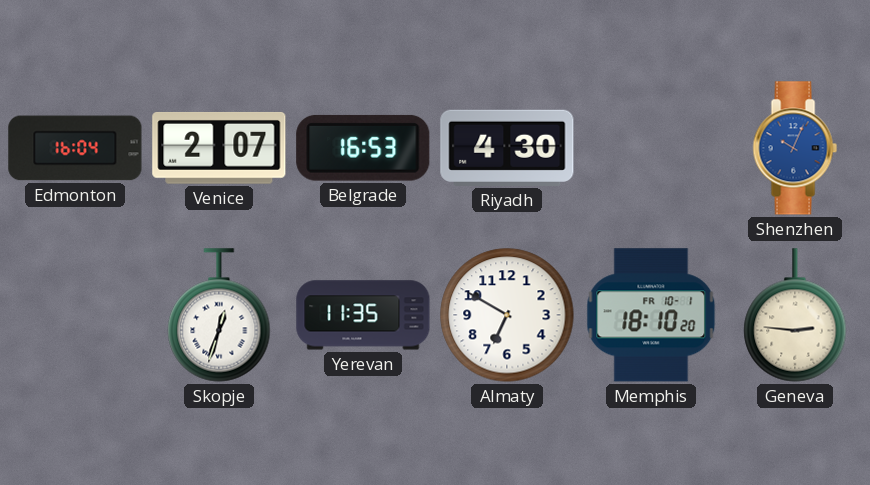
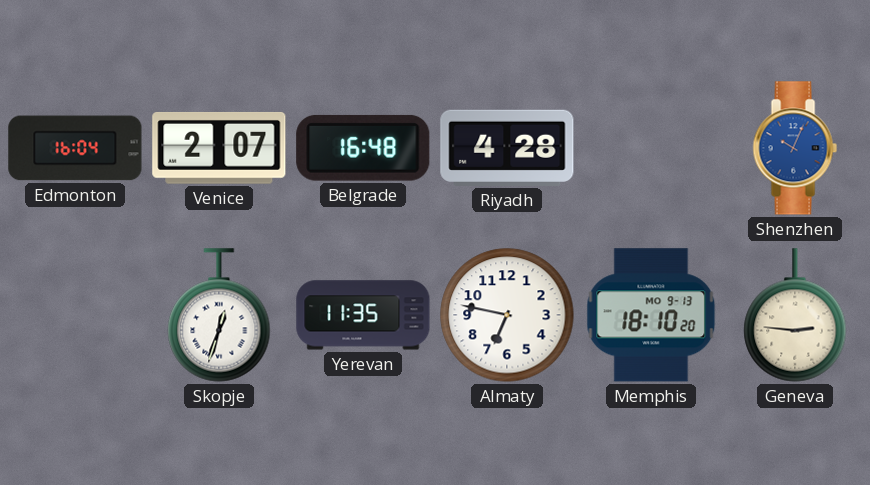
Belgrade: 16:53 -> 16:48
Riyadh: 4:30 -> 4:28
Almaty: 6:50 -> 6:47
Memphis date: FR 10-1 -> MO 9-13
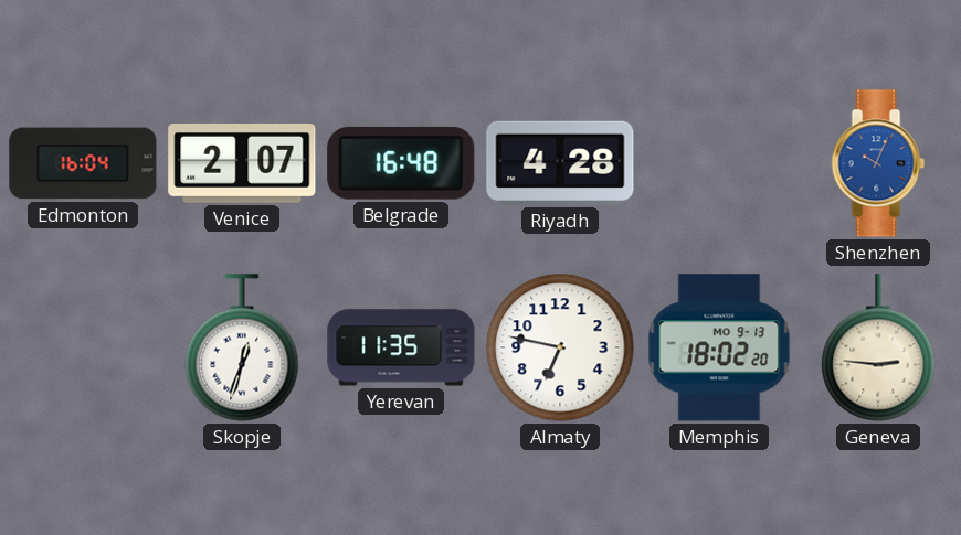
Memphis: 18:10 -> 18:02
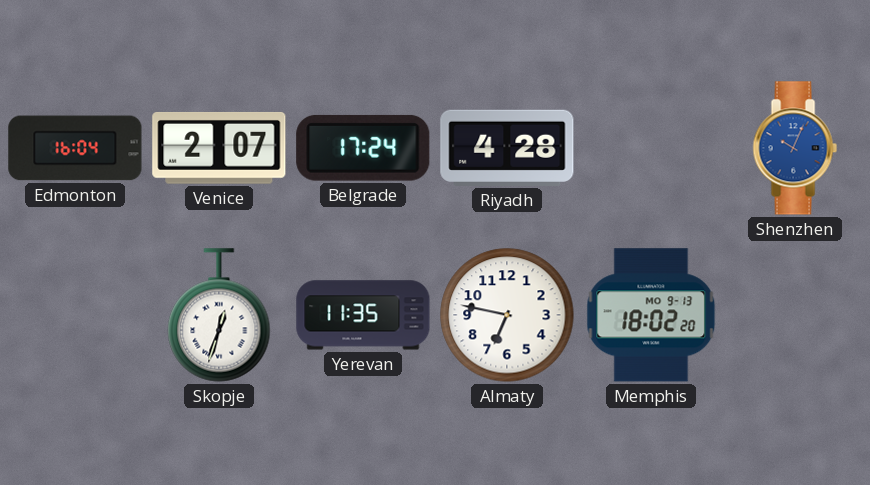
Belgrade: 16:48 -> 17:24
Geneva: 2:46 -> none
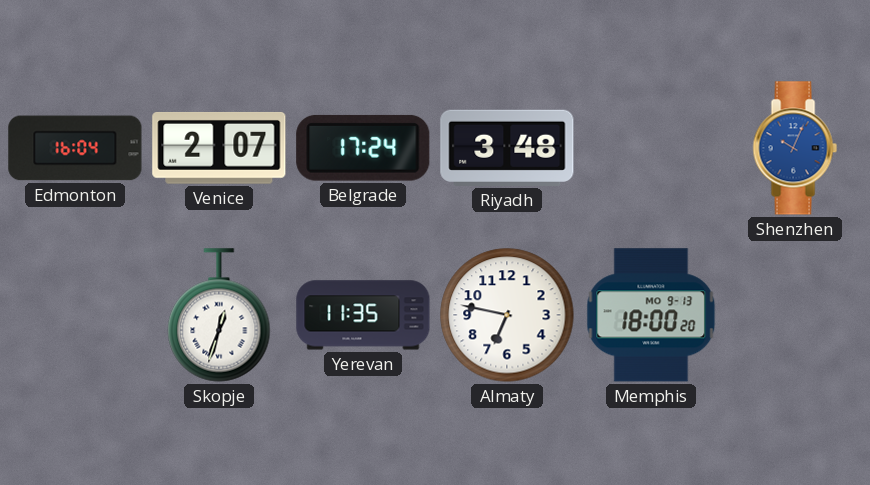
Riyadh: 4:28 -> 3:48
Memphis: 18:02 -> 18:00
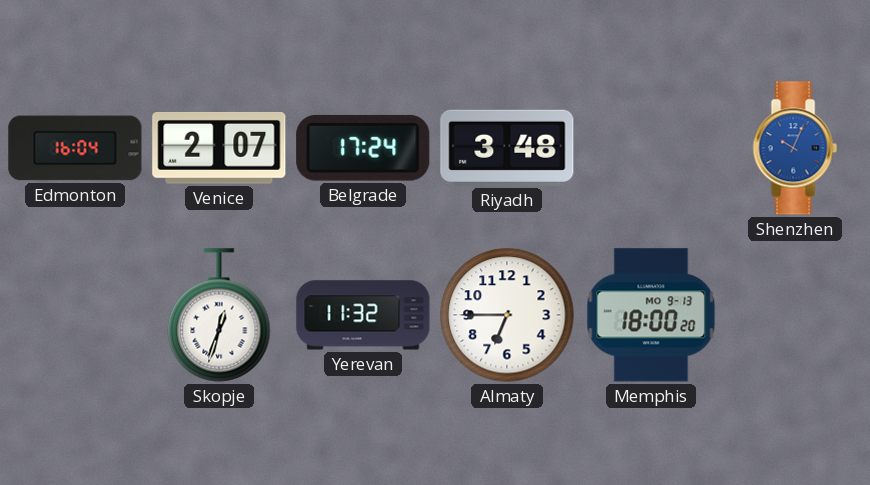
Yerevan: 11:35 -> 11:32
Almaty: 6:47 -> 6:45
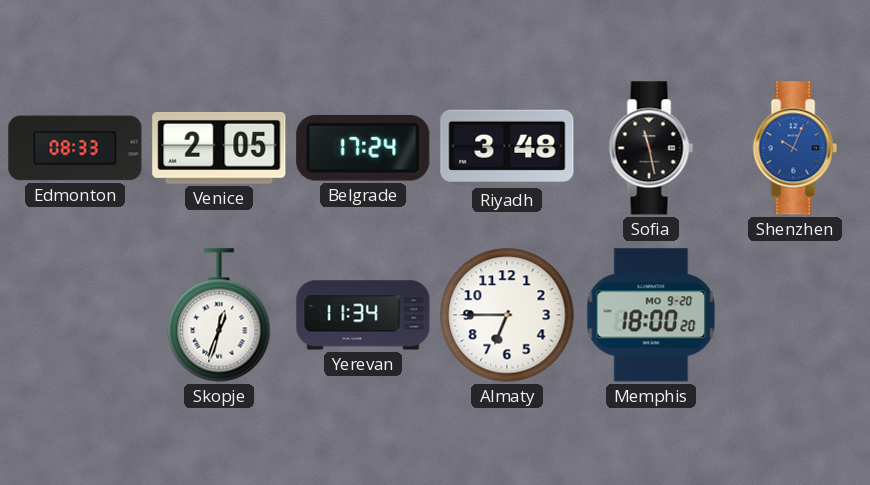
Edmonton: 16:04 -> 08:33
Venice: 2:07 -> 2:05
Sofia: none -> 11:28
Yerevan: 11:32 -> 11:34
Memphis date: MO 9-13 -> MO 9-20
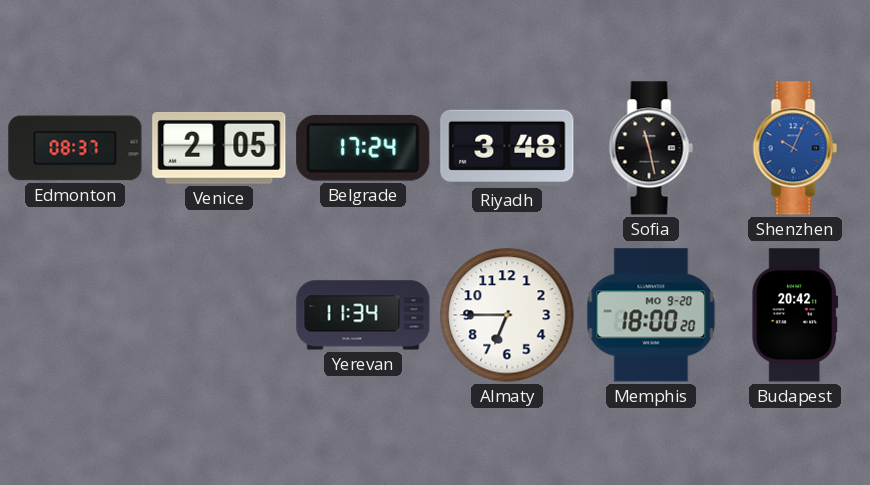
Edmonton: 08:33 -> 08:37
Skopje: 12:33 -> none
Budapest: none -> 20:42
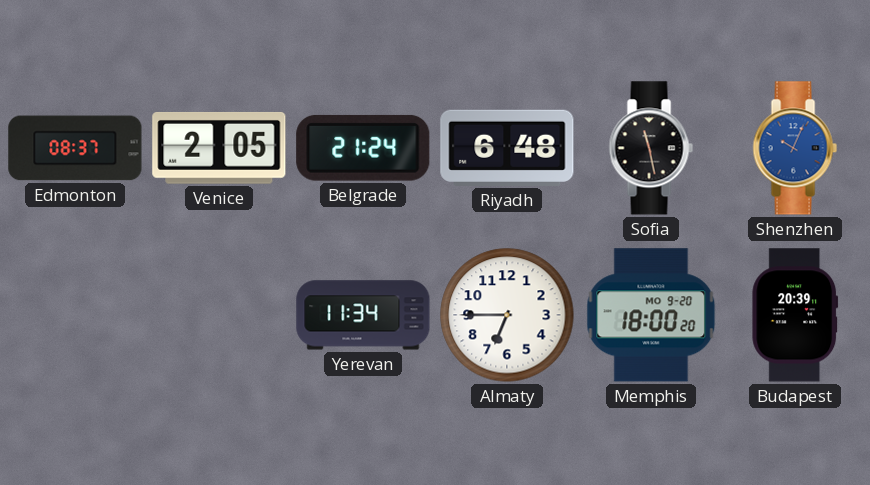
Belgrade: 17:24 -> 21:24
Riyadh: 3:48 -> 6:48
Budapest: 20:42 -> 20:39
